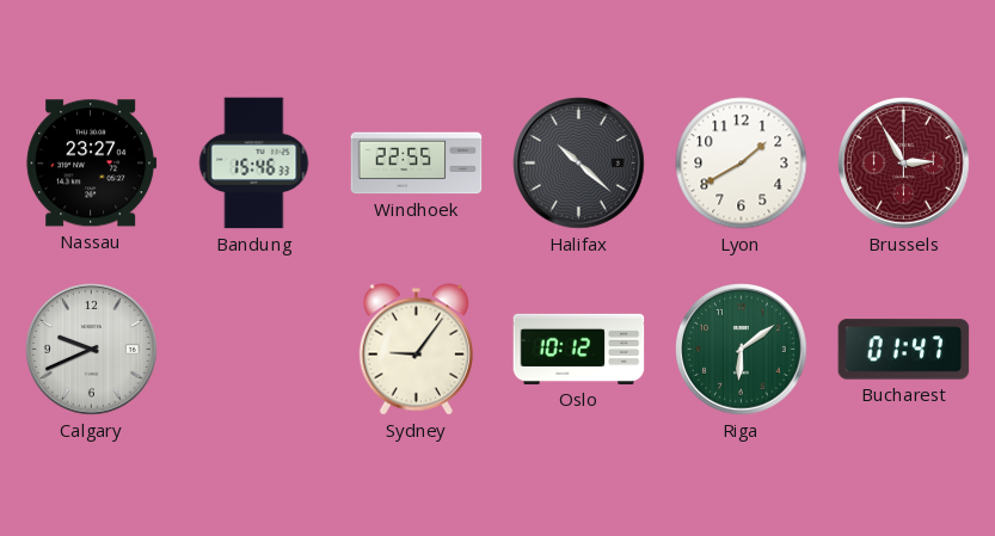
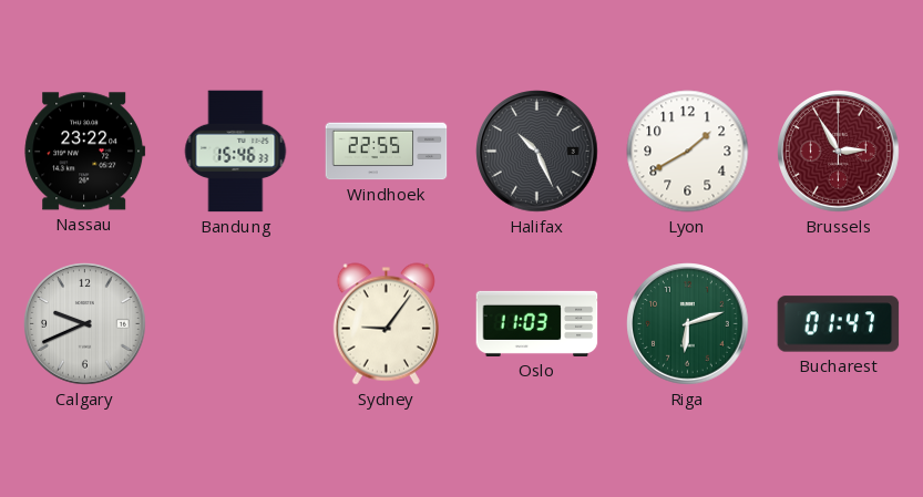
Nassau: 23:27 -> 23:22
Halifax: 10:22 -> 10:26
Oslo: 10:12 -> 11:03
Riga: 6:09 -> 6:12
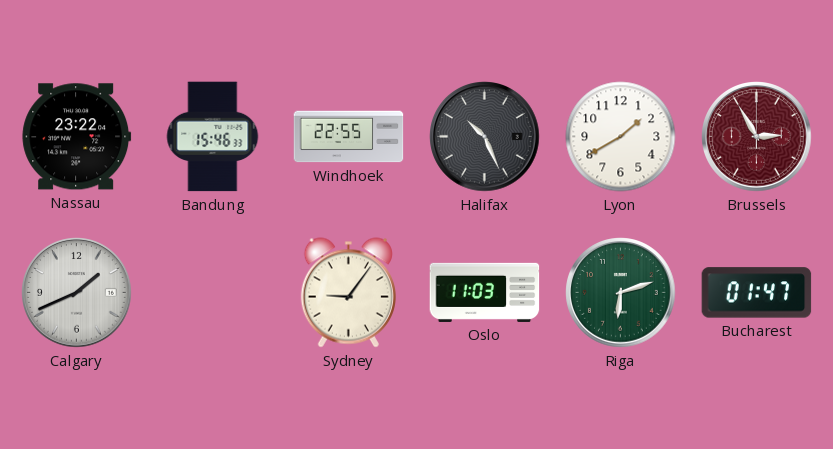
Calgary: 9:41 -> 1:41
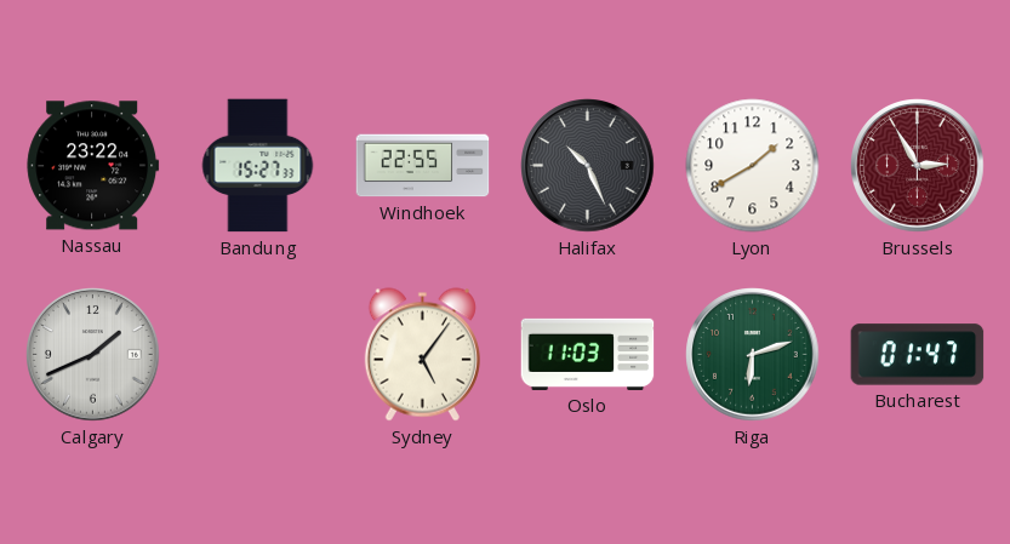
Bandung: 15:46 -> 15:27
Sydney: 9:06 -> 5:06
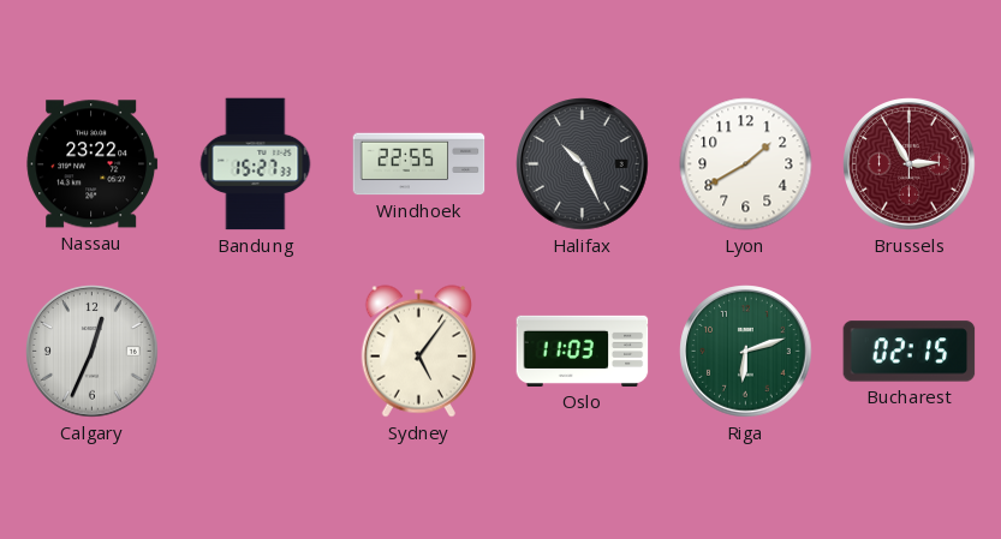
Calgary: 1:41 -> 12:34
Bucharest: 01:47 -> 02:15
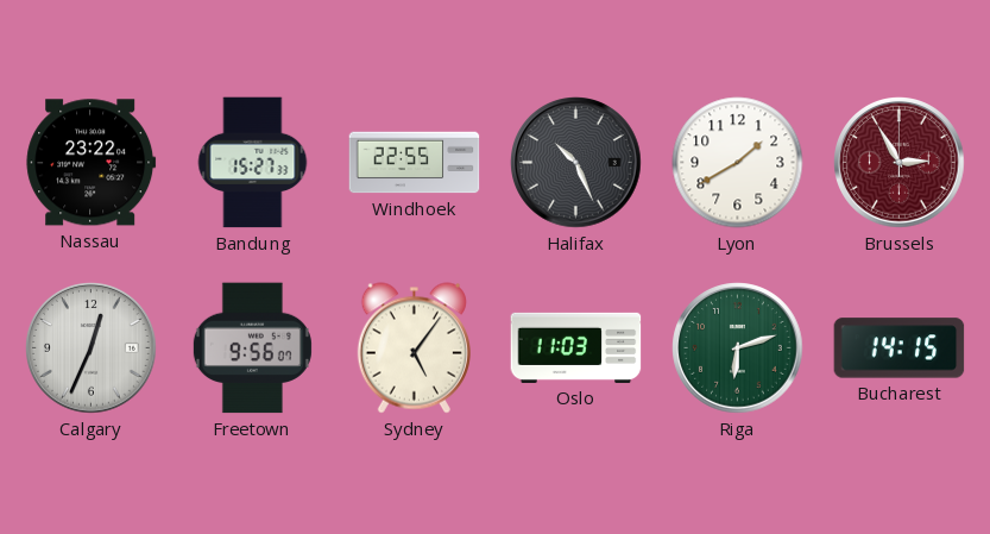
Freetown: none -> 9:56
Bucharest: 02:15 -> 14:15
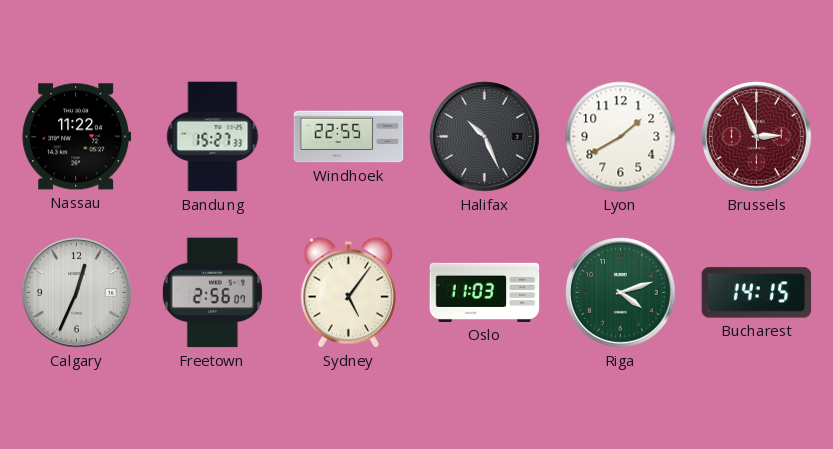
Nassau: 23:22 -> 11:22
Brussels: 2:55 -> 2:56
Freetown: 9:56 -> 2:56
Riga: 6:12 -> 4:12
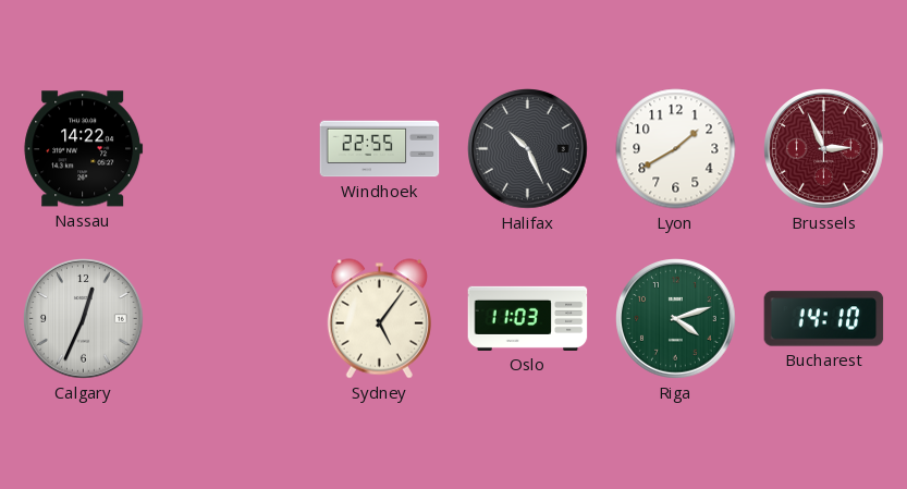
Nassau: 11:22 -> 14:22
Bandung: 15:27 -> none
Freetown: 2:56 -> none
Bucharest: 14:15 -> 14:10
